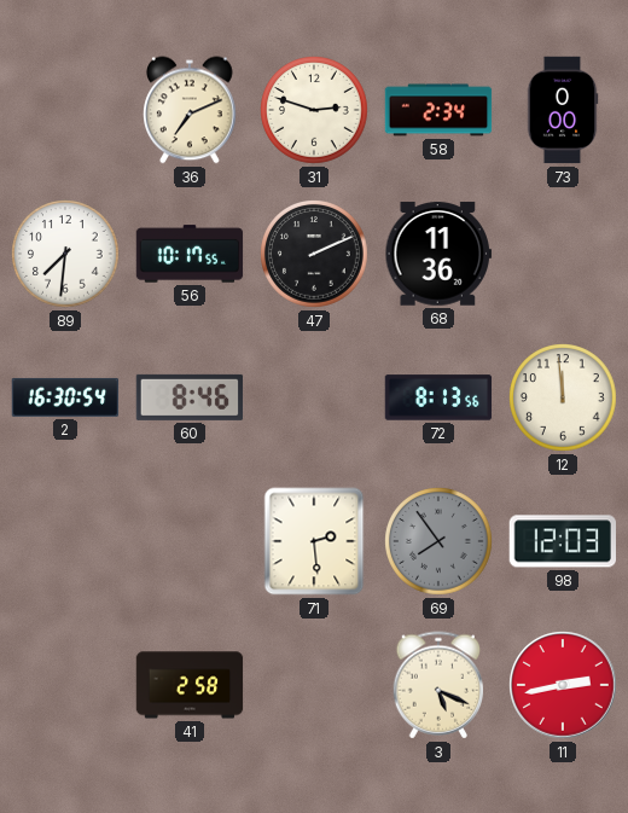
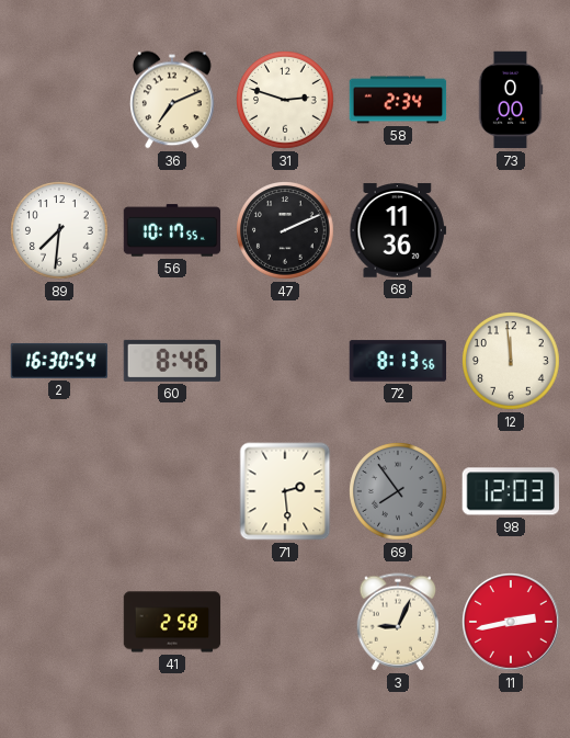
3: 5:19 -> 9:04
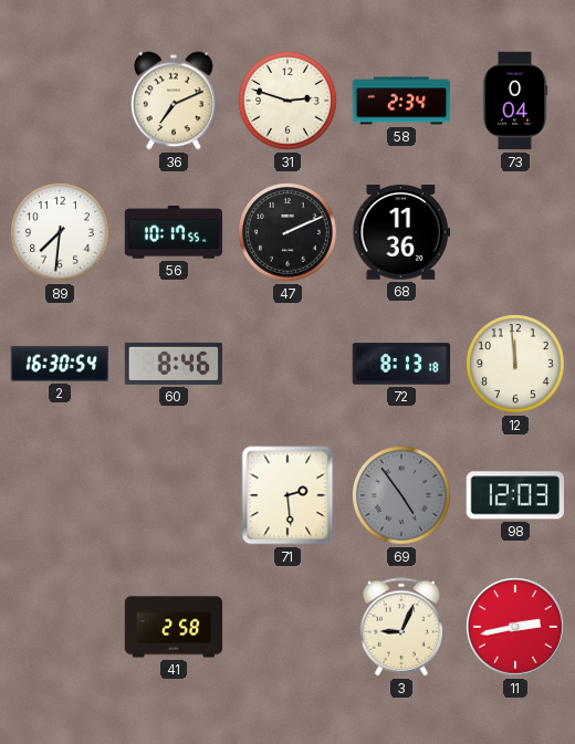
73: 0:00 -> 0:04
72: 8:13:56 -> 8:13:18
69: 7:54 -> 4:54
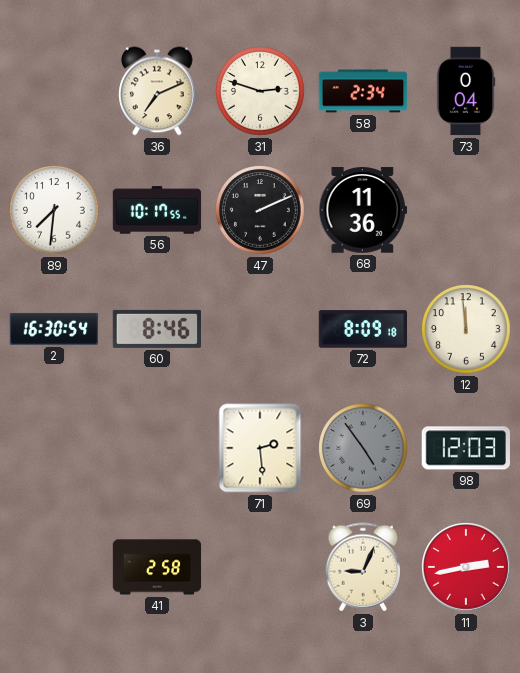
72: 8:13 -> 8:09
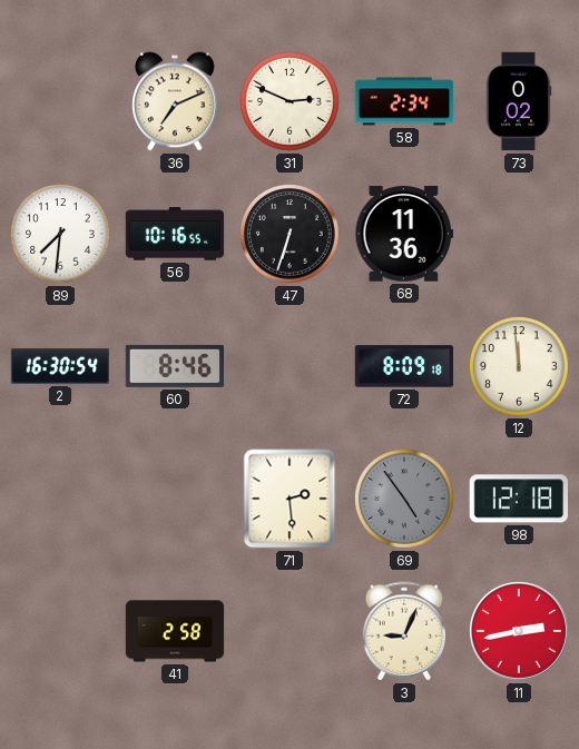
31: 2:48 -> 2:49
73: 0:04 -> 0:02
56: 10:17 -> 10:16
47: 2:11 -> 6:33
98: 12:03 -> 12:18
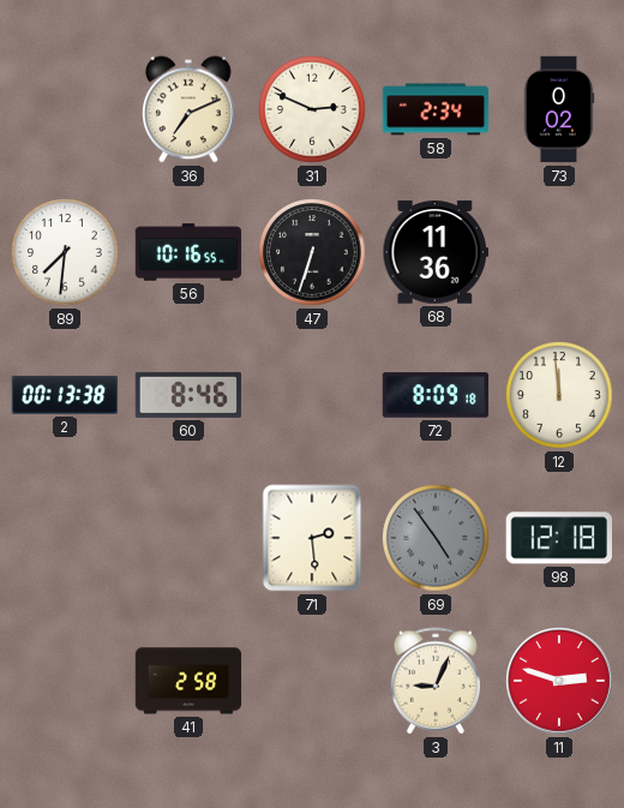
2: 16:30 -> 00:13
11: 2:43 -> 2:48
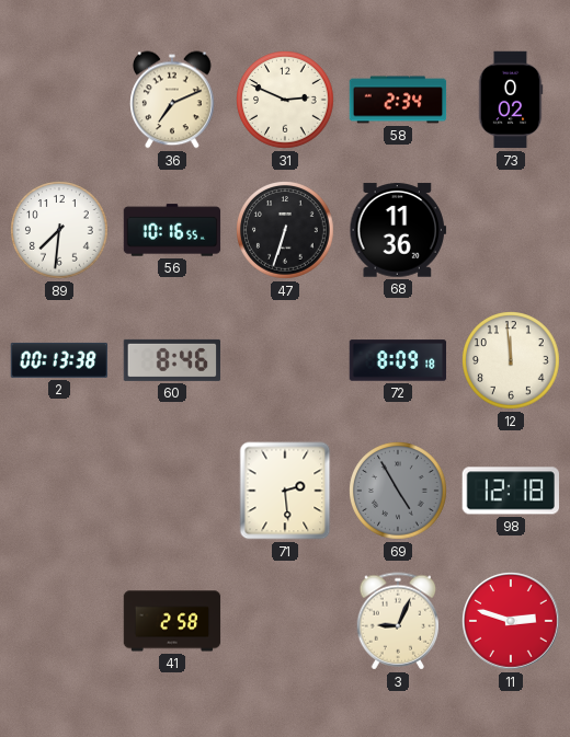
69: 4:54 -> 4:55
